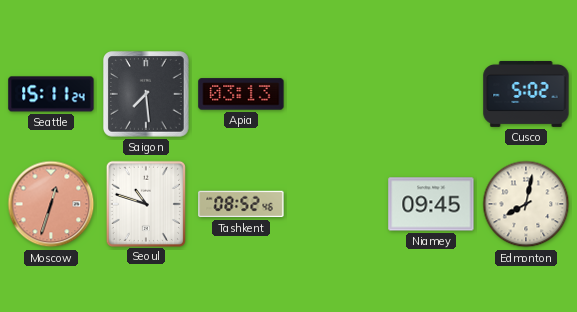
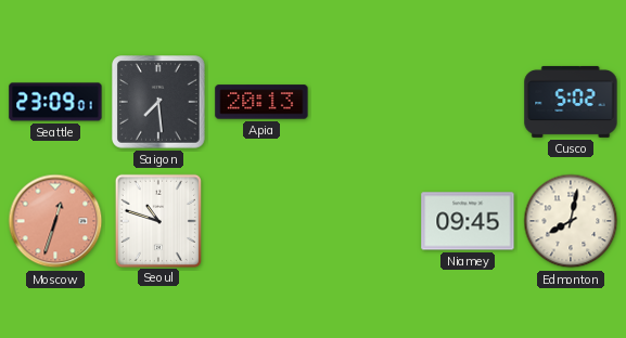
Seattle: 15:11 -> 23:09
Apia: 03:13 -> 20:13
Tashkent: 08:52 -> none
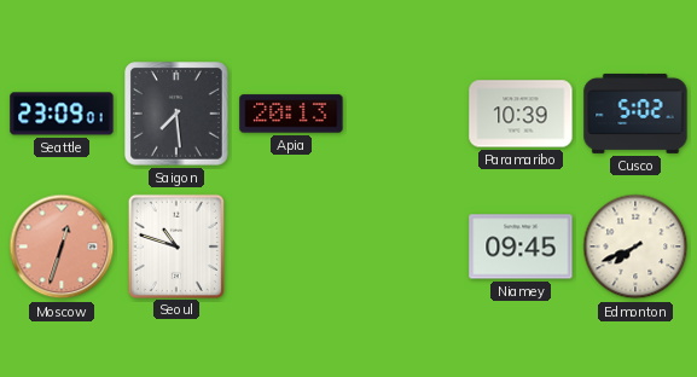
Paramaribo: none -> 10:39
Edmonton: 8:02 -> 7:41
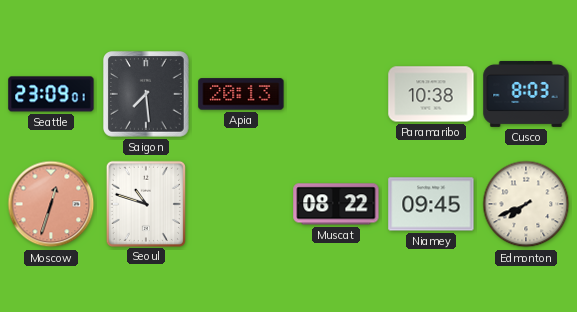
Paramaribo: 10:39 -> 10:38
Cusco: 5:02 -> 8:03
Muscat: none -> 08:22
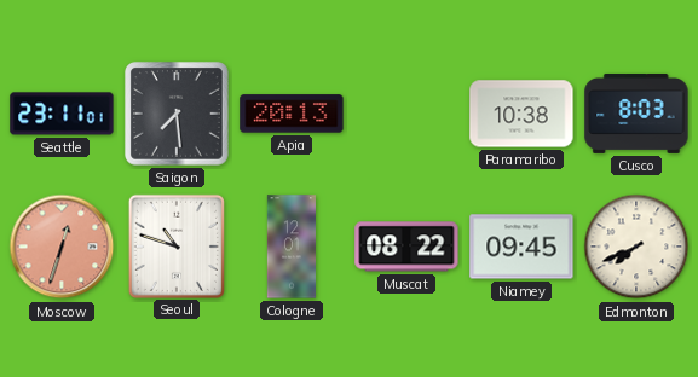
Seattle: 23:09 -> 23:11
Cologne: none -> 12:01
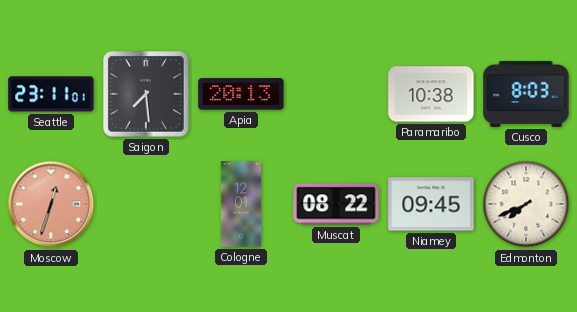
Seoul: 10:48 -> none
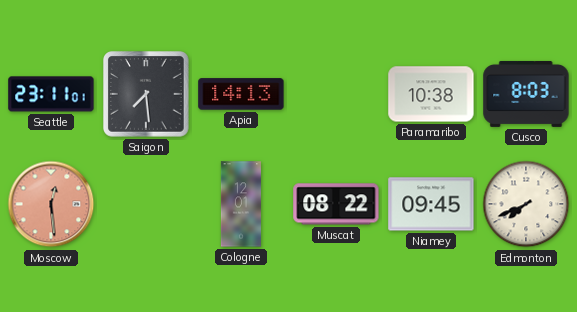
Apia: 20:13 -> 14:13
Moscow: 12:33 -> 12:29
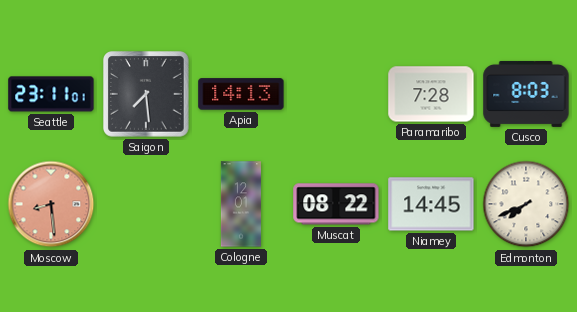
Paramaribo: 10:38 -> 7:28
Moscow: 12:29 -> 8:29
Niamey: 09:45 -> 14:45
